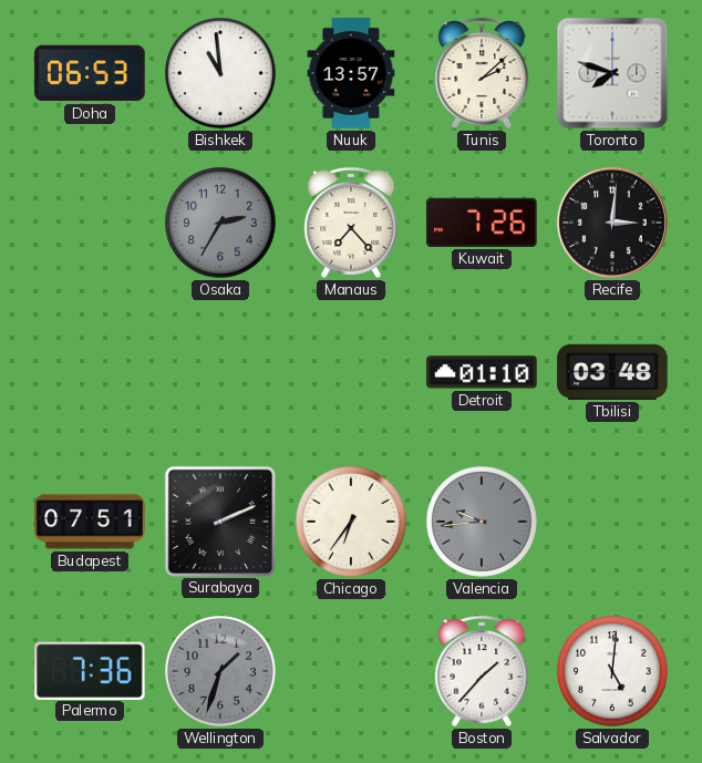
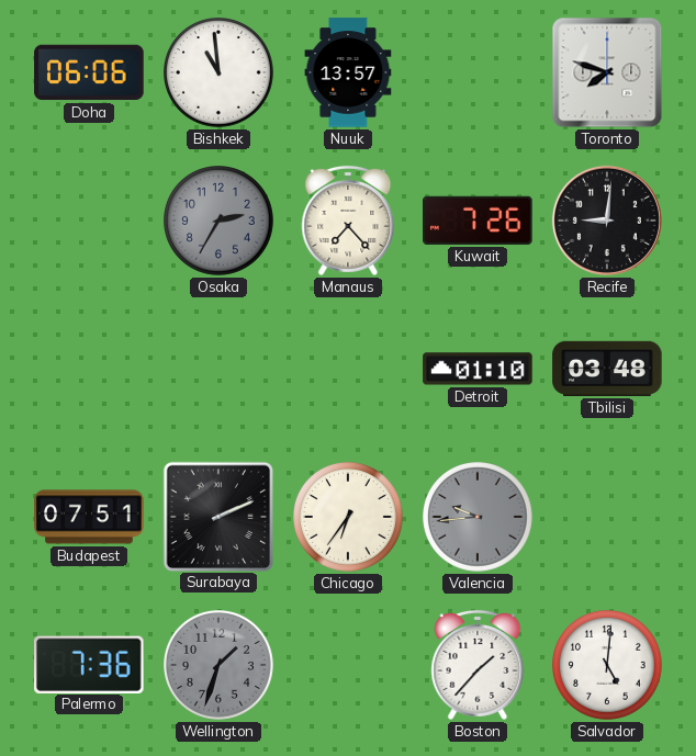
Doha: 06:53 -> 06:06
Tunis: 2:08 -> none
Recife: 3:01 -> 9:01
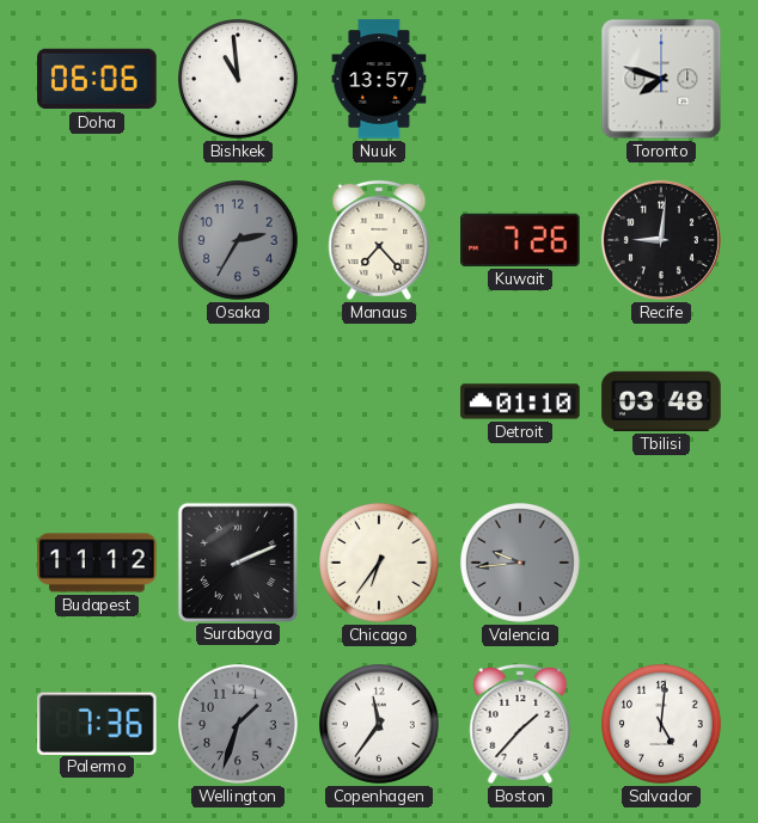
Budapest: 07:51 -> 11:12
Copenhagen: none -> 11:36
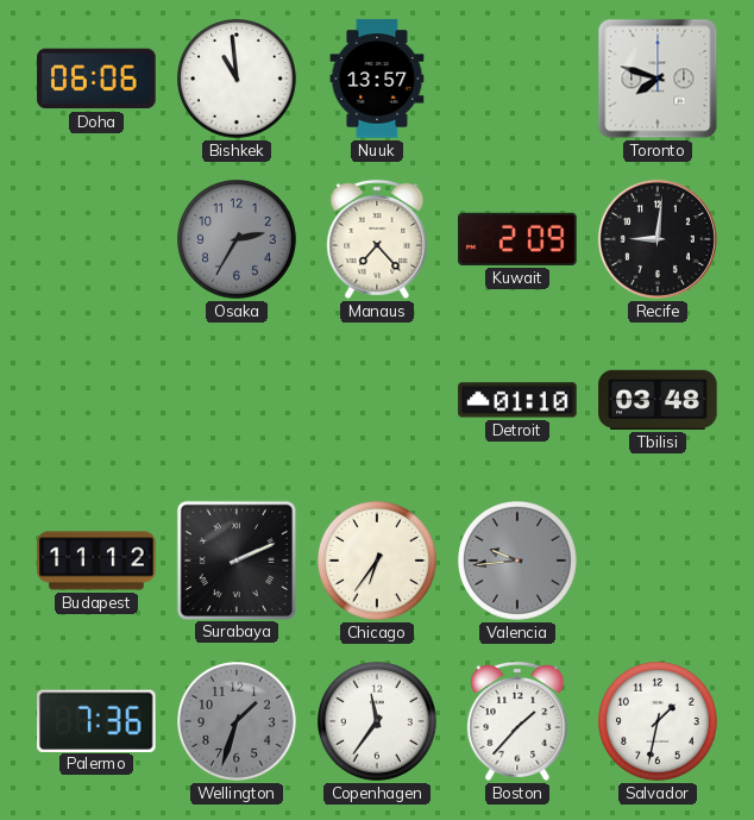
Kuwait: 7:26 -> 2:09
Salvador: 5:01 -> 1:32
